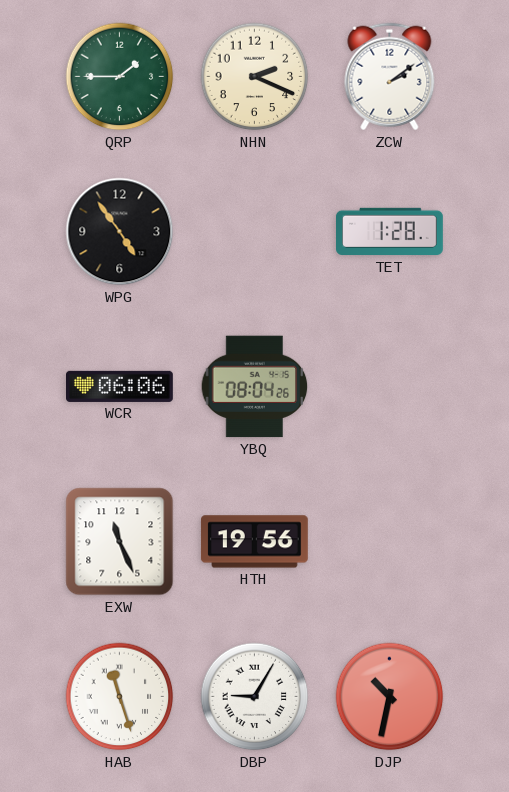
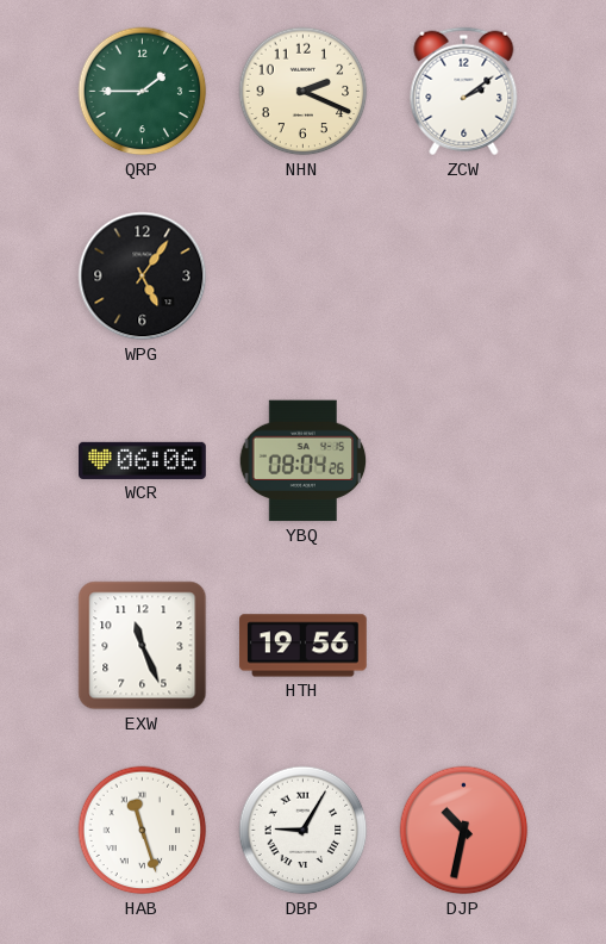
WPG: 4:54 -> 5:06
TET: 1:28 -> none
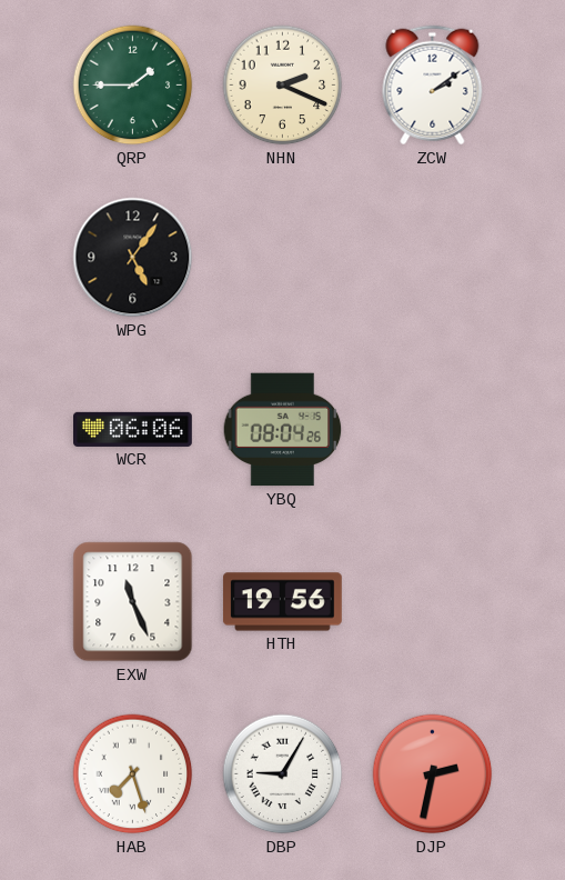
HAB: 11:27 -> 7:27
DJP: 10:32 -> 2:32
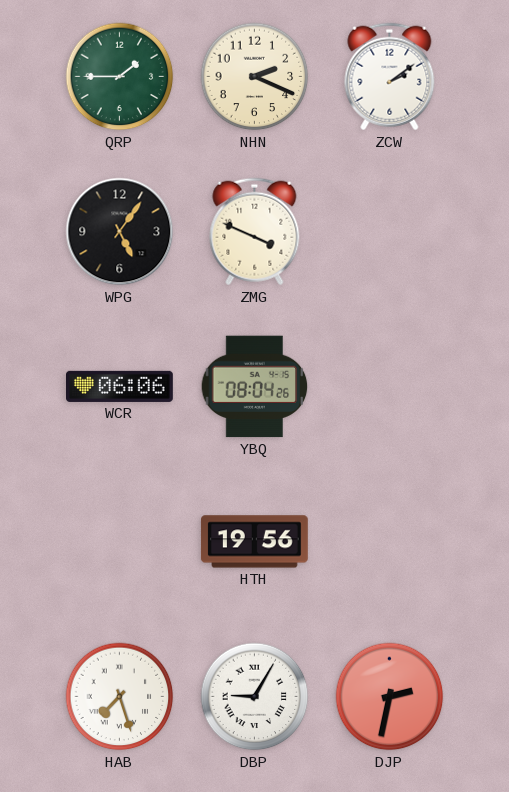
ZMG: none -> 3:49
EXW: 11:26 -> none
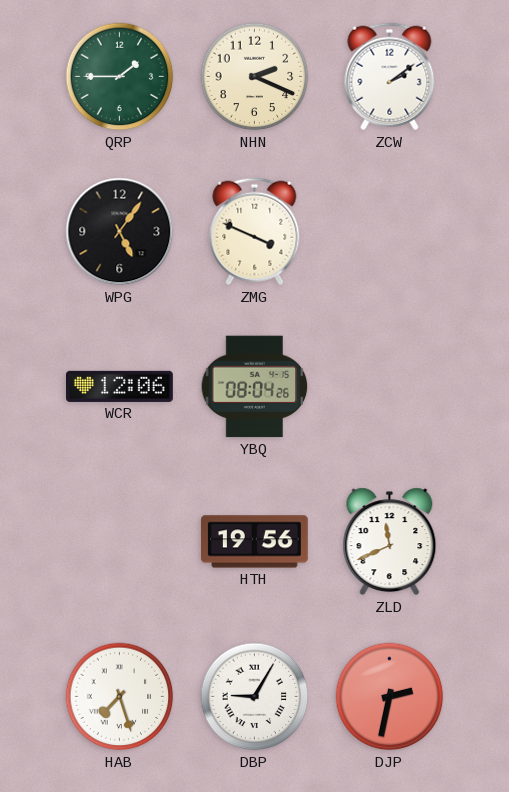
WCR: 06:06 -> 12:06
ZLD: none -> 11:41
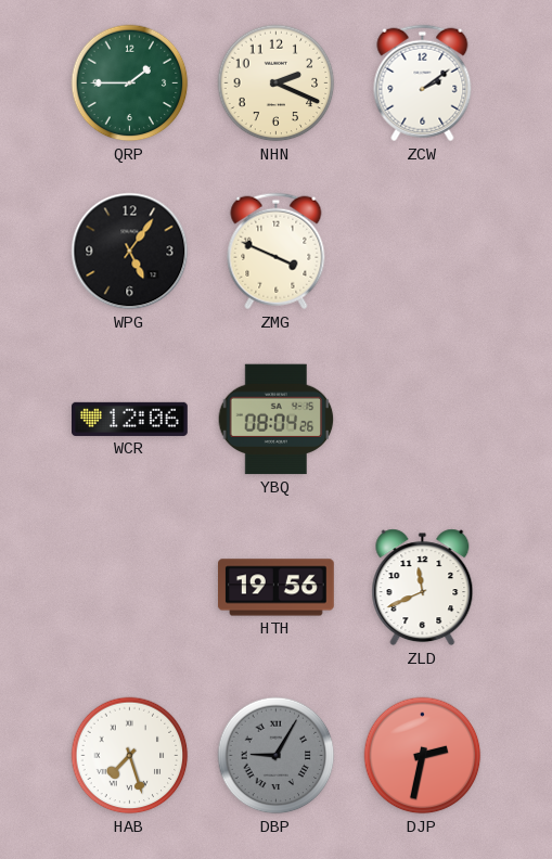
DBP dial: white -> grey
